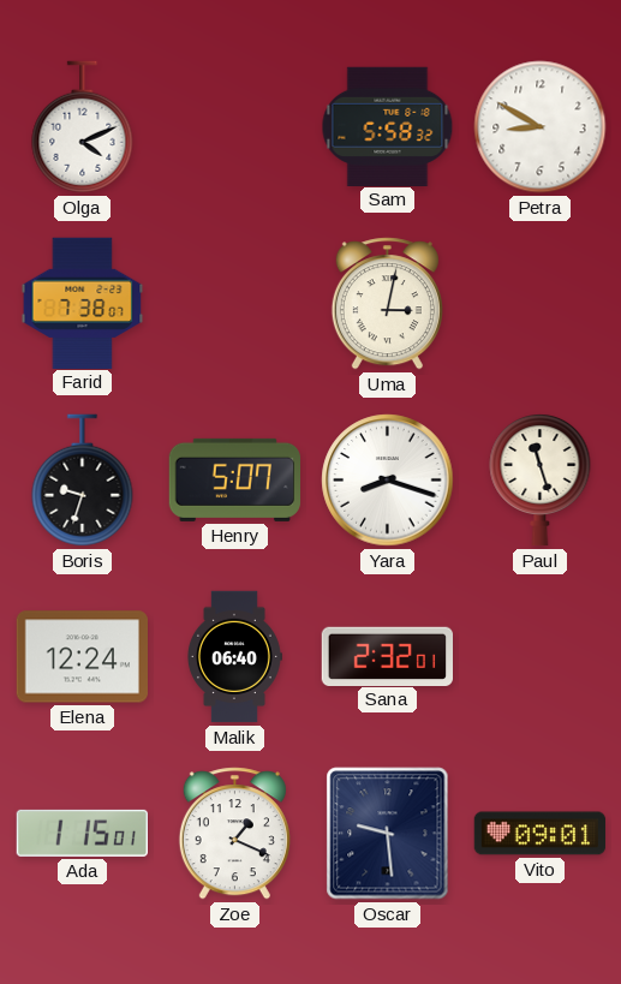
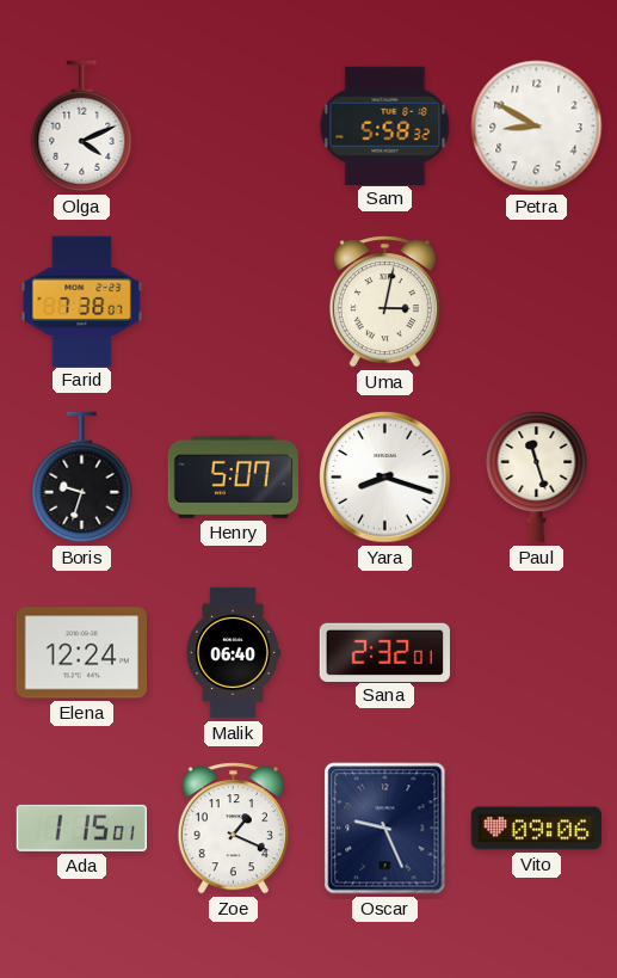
Oscar: 9:29 -> 9:26
Vito: 09:01 -> 09:06
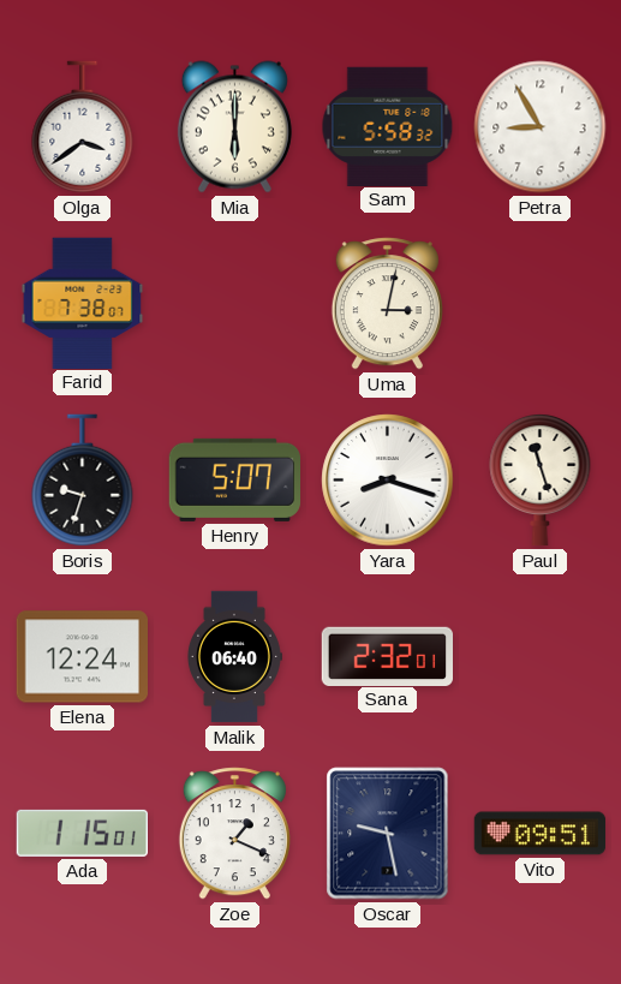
Olga: 4:11 -> 3:39
Mia: none -> 6:00
Petra: 8:50 -> 8:55
Oscar: 9:26 -> 9:28
Vito: 09:06 -> 09:51
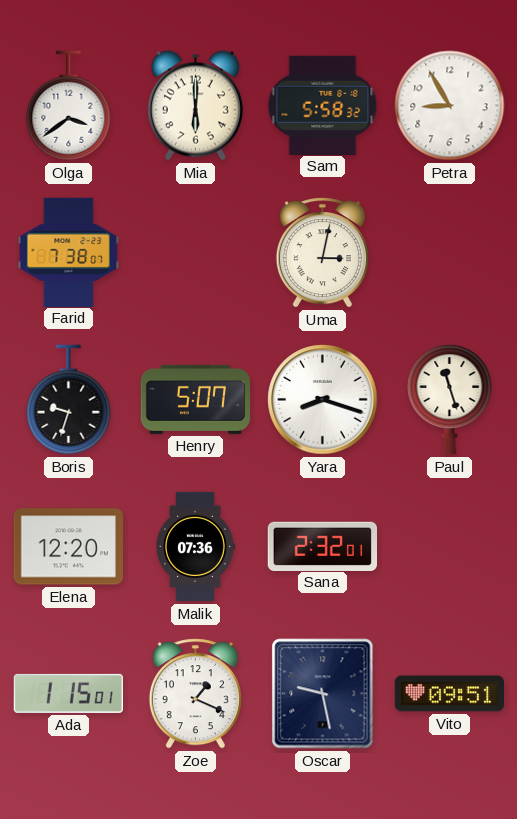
Elena: 12:24 -> 12:20
Malik: 06:40 -> 07:36
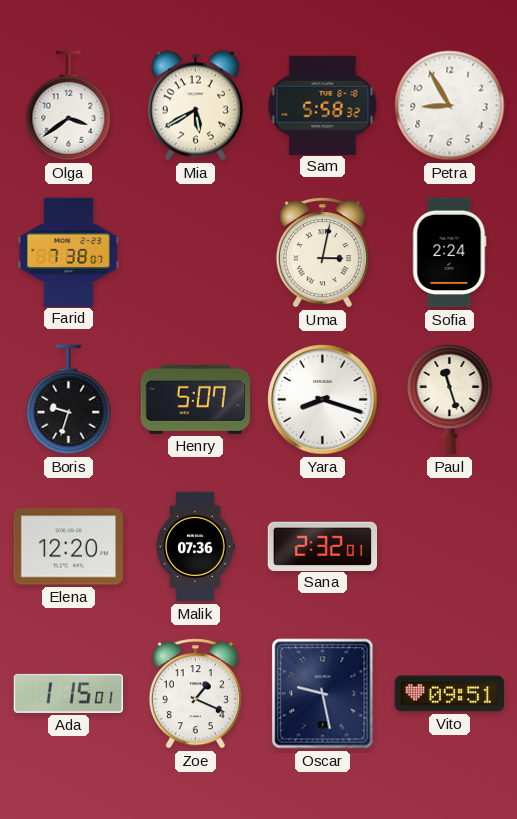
Mia: 6:00 -> 5:40
Sofia: none -> 2:24
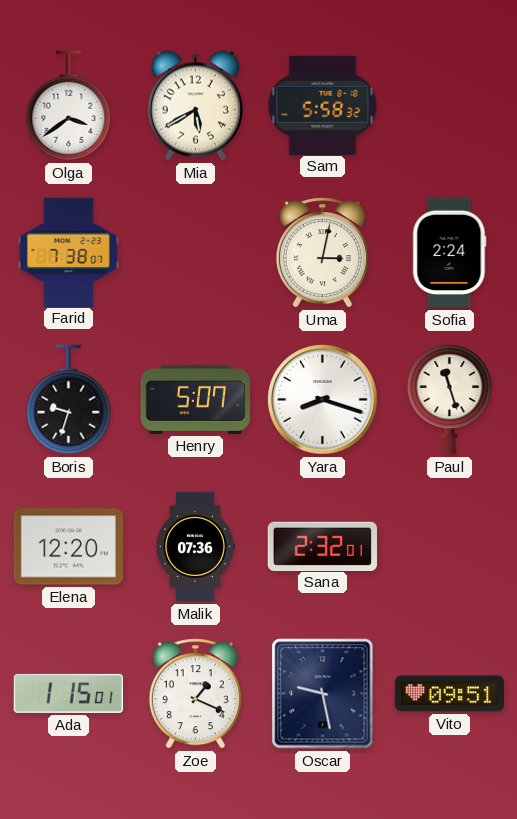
Petra: 8:55 -> none
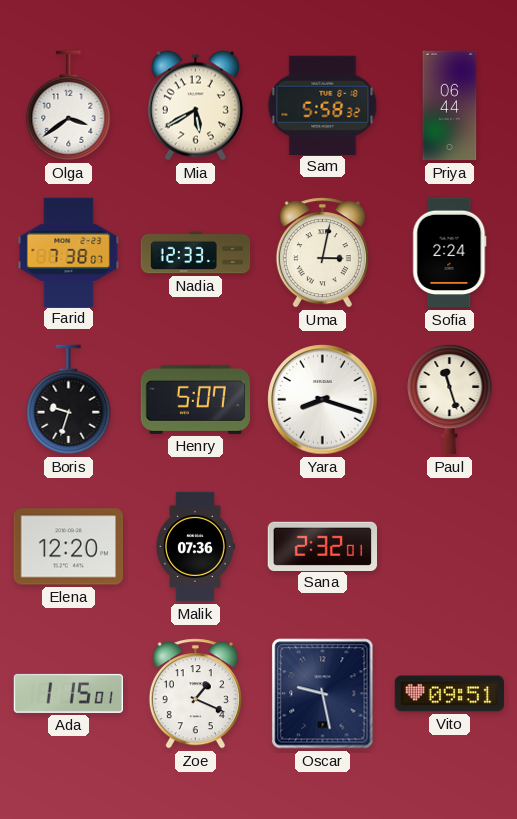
Priya: none -> 06:44
Nadia: none -> 12:33
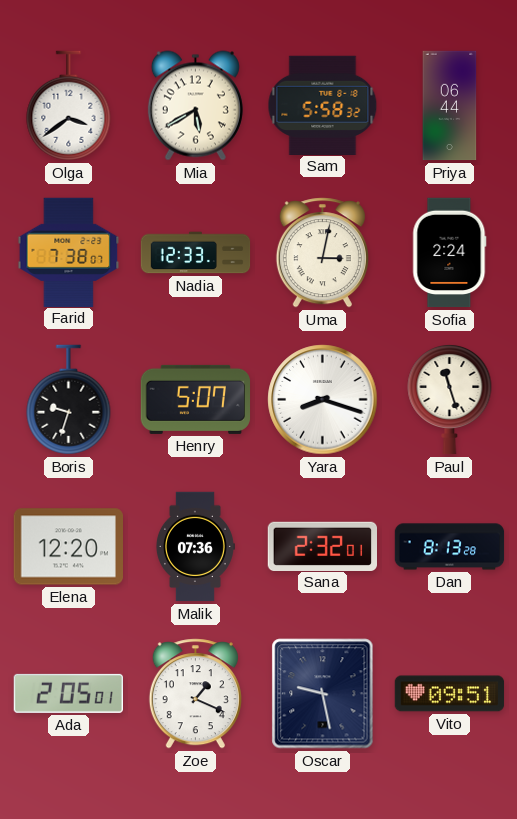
Dan: none -> 8:13
Ada: 1:15 -> 2:05
